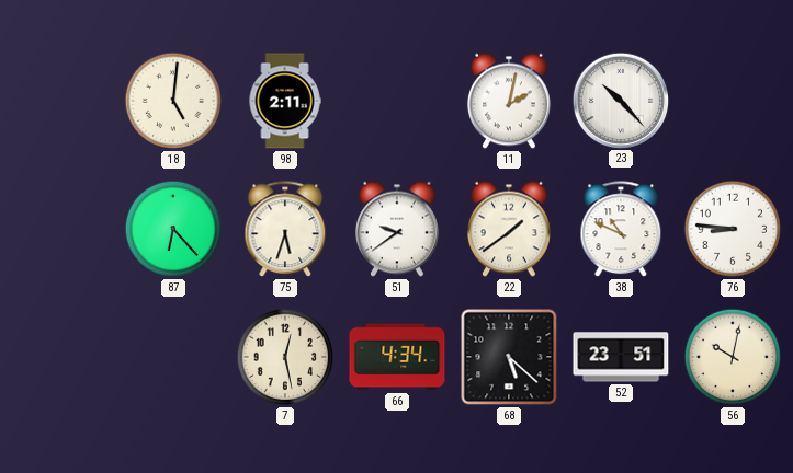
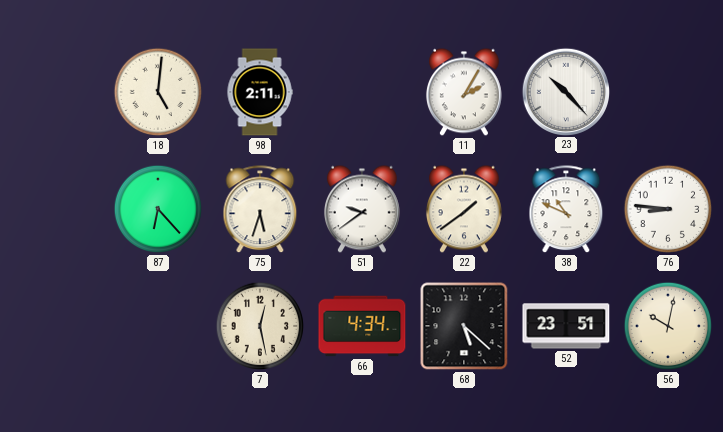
11: 2:02 -> 2:05
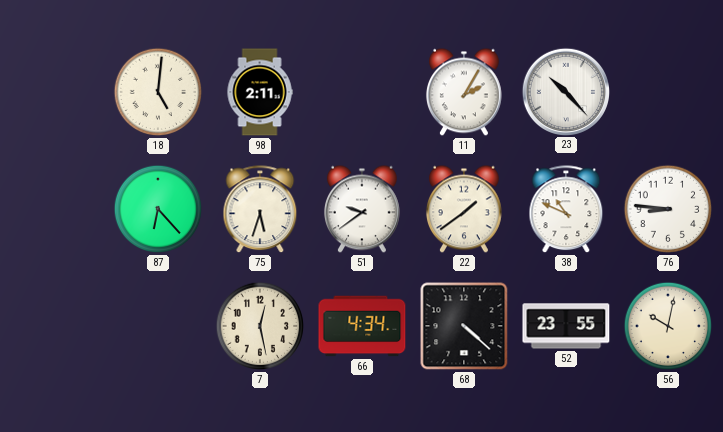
68: 5:22 -> 4:22
52: 23:51 -> 23:55
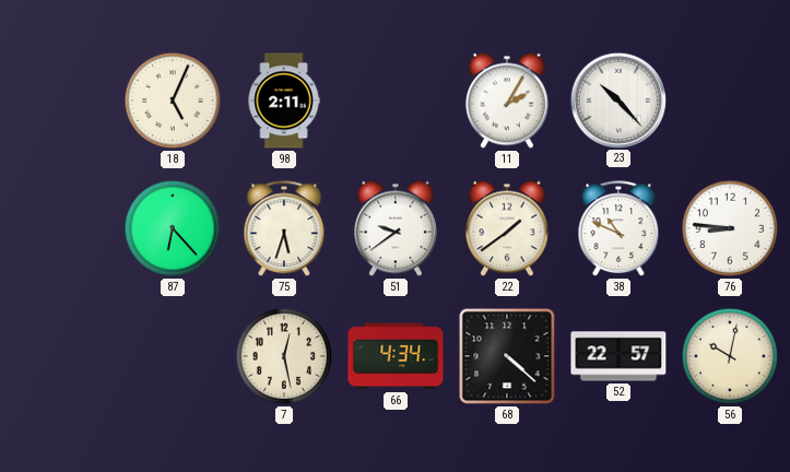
18: 5:01 -> 5:04
52: 23:55 -> 22:57
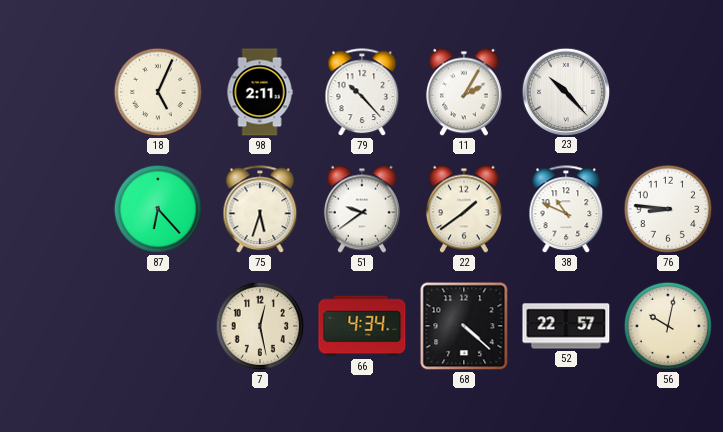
79: none -> 10:23
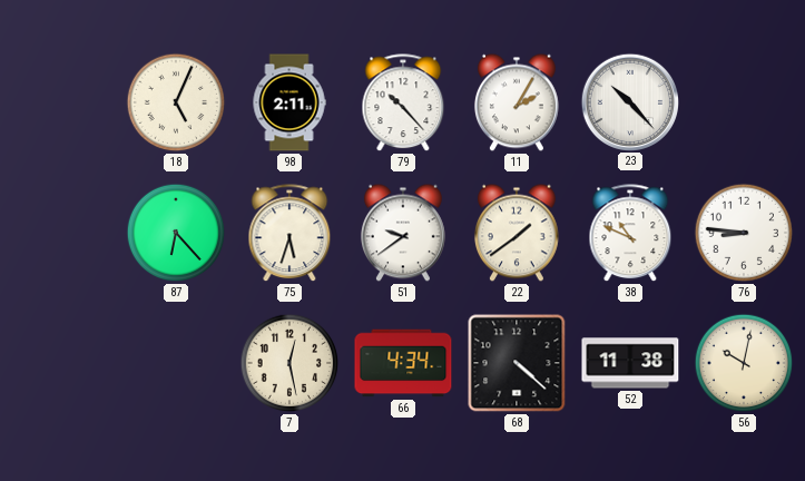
52: 22:57 -> 11:38
